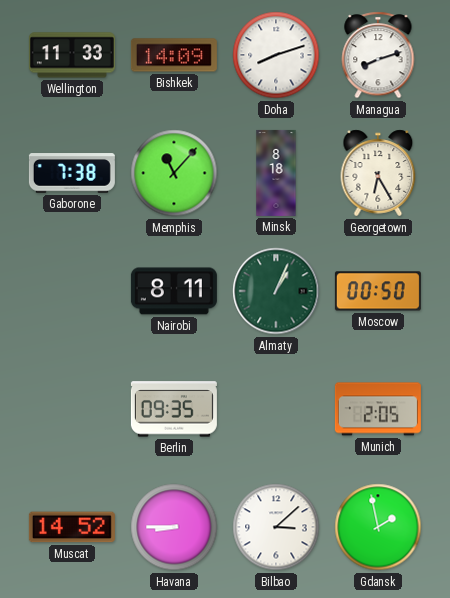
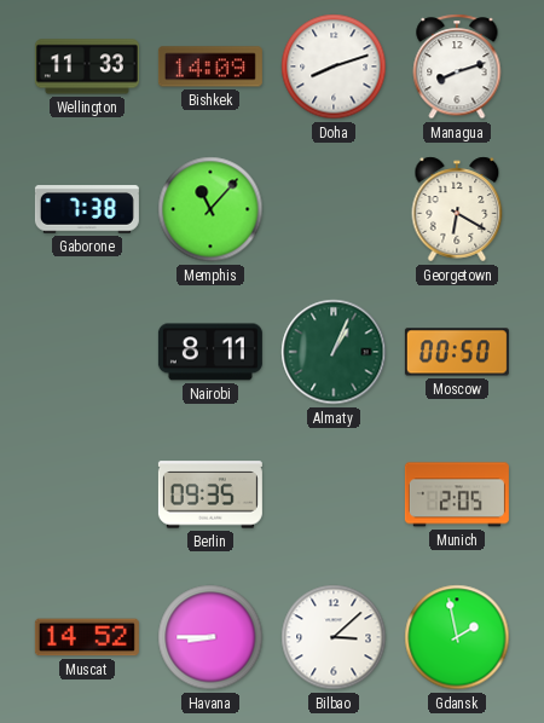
Minsk: 8:18 -> none
Georgetown: 6:25 -> 6:20
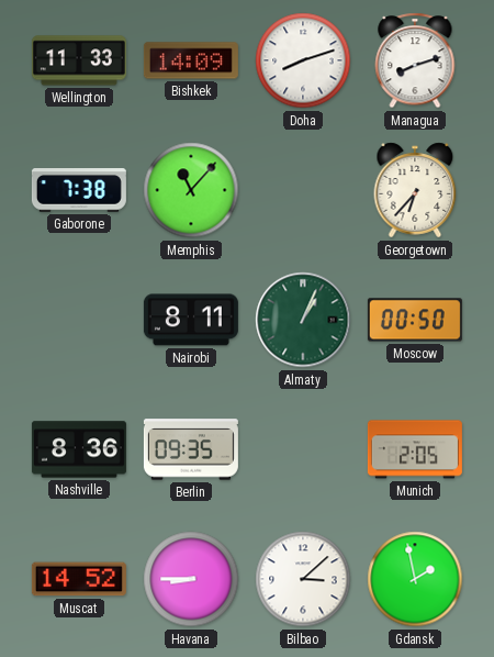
Georgetown: 6:20 -> 6:37
Nashville: none -> 8:36
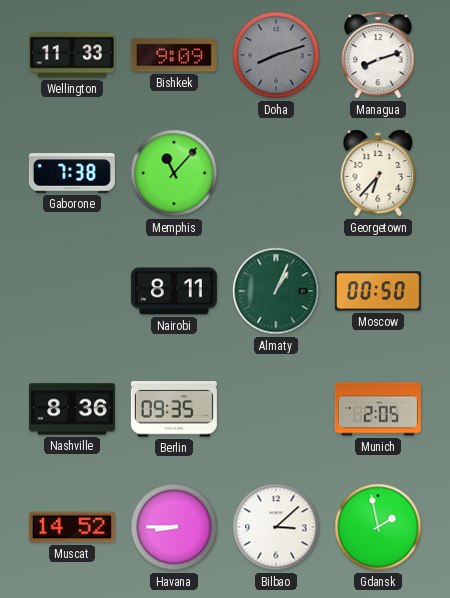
Bishkek: 14:09 -> 9:09
Doha dial: white -> grey
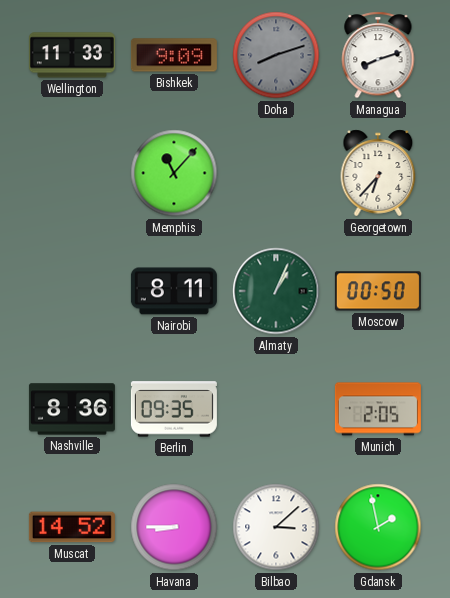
Gaborone: 7:38 -> none
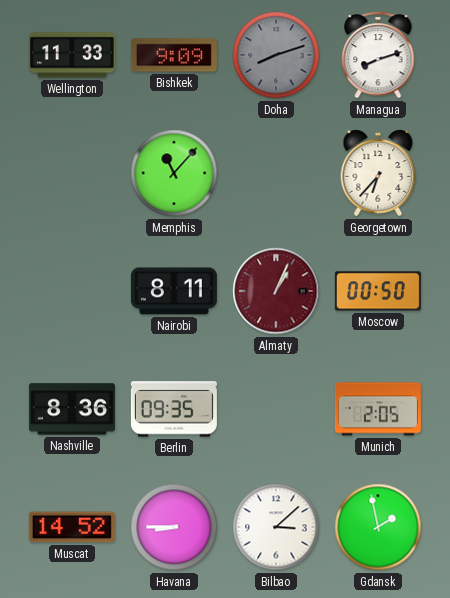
Almaty dial: green -> burgundy
